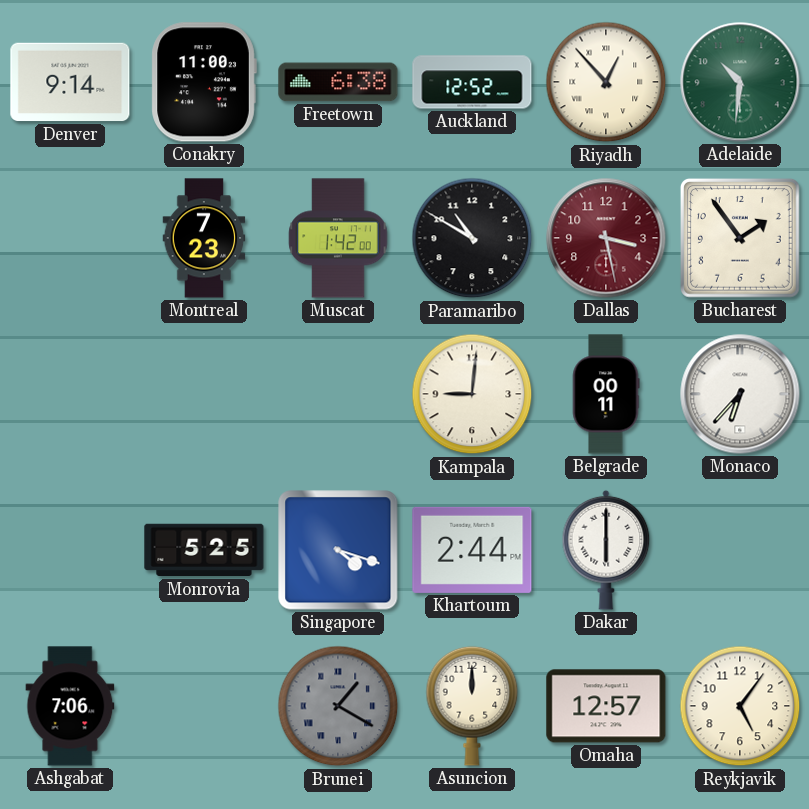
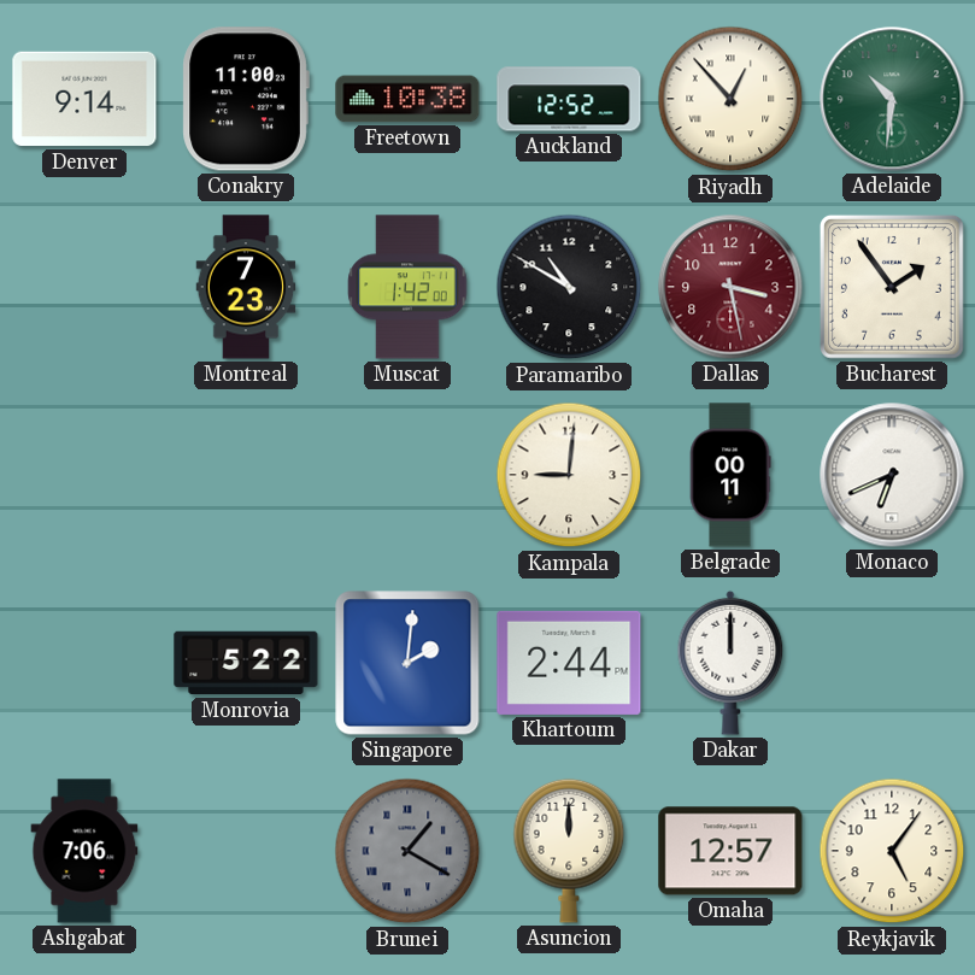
Freetown: 6:38 -> 10:38
Monaco: 6:37 -> 6:41
Monrovia: 5:25 -> 5:22
Singapore: 4:18 -> 2:01
Dakar: 6:00 -> 12:00
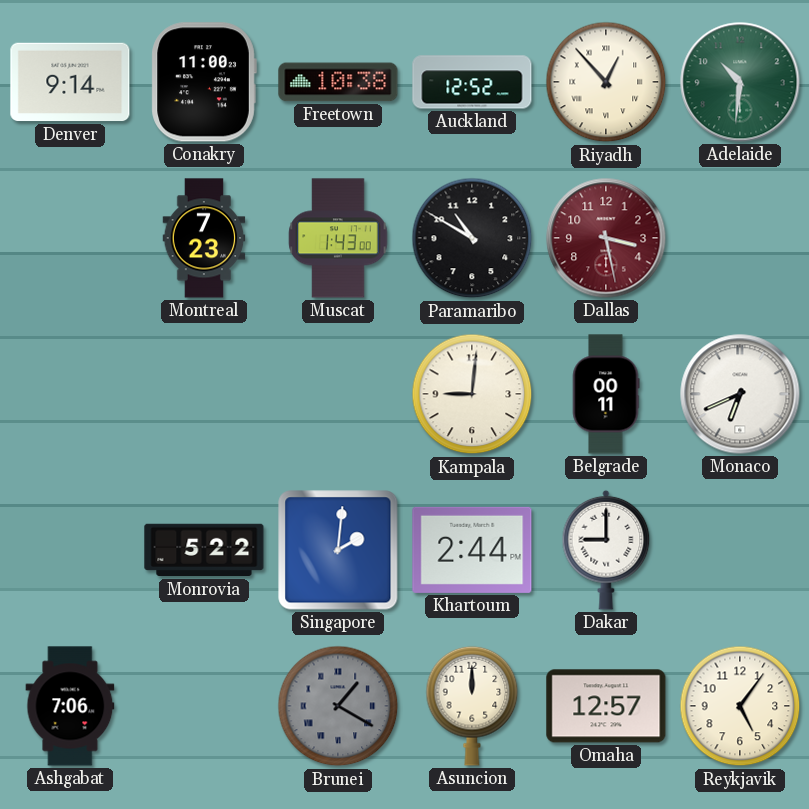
Muscat: 1:42 -> 1:43
Bucharest: 1:54 -> none
Dakar: 12:00 -> 9:00
